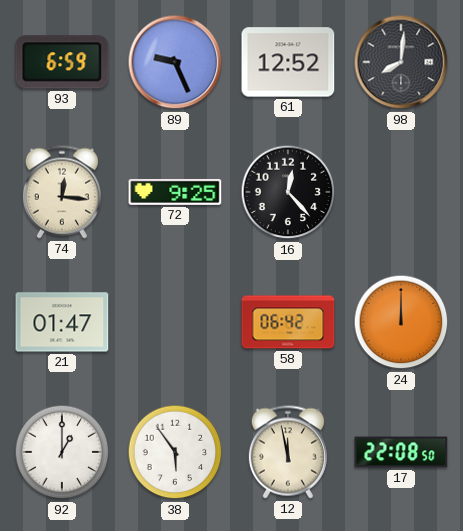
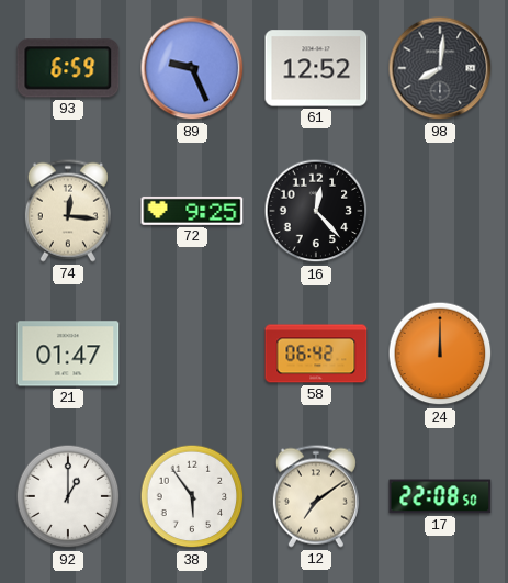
12: 11:58 -> 7:09
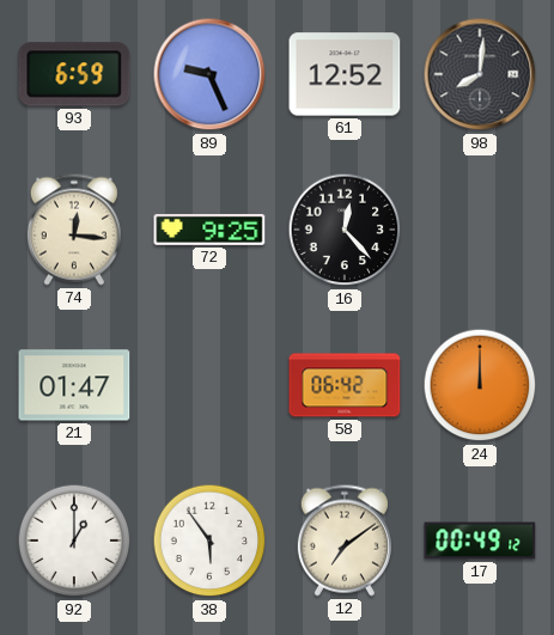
17: 22:08 -> 00:49
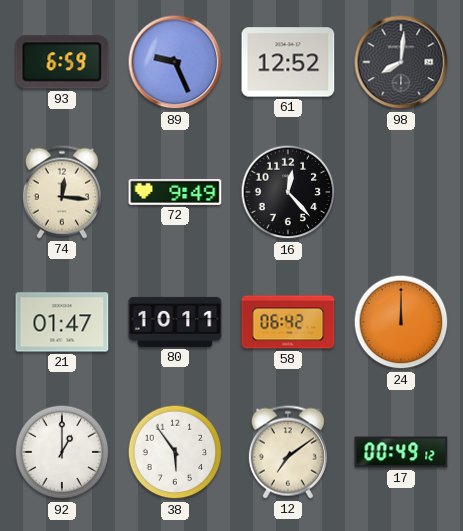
72: 9:25 -> 9:49
80: none -> 10:11
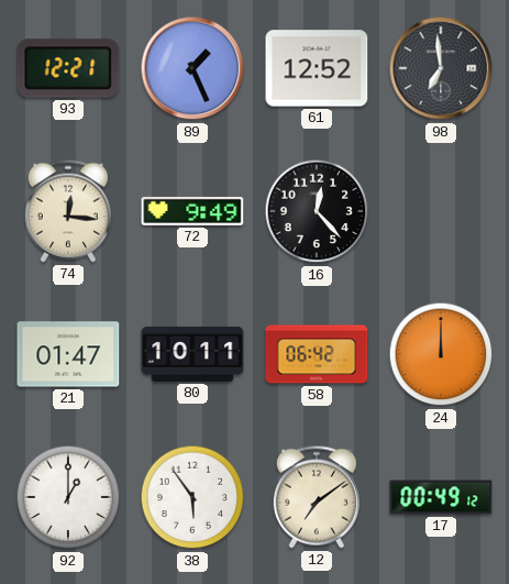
93: 6:59 -> 12:21
89: 9:26 -> 1:26
98: 8:01 -> 6:59
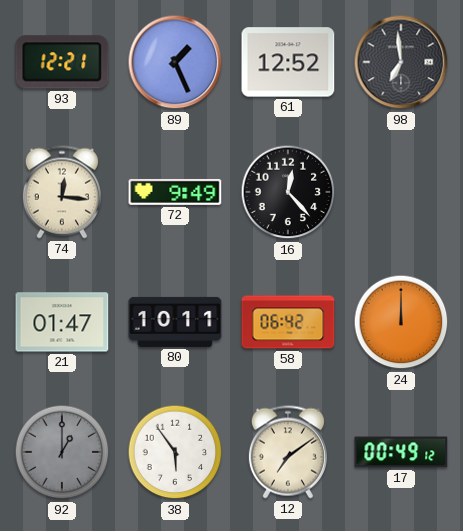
92 dial: white -> grey
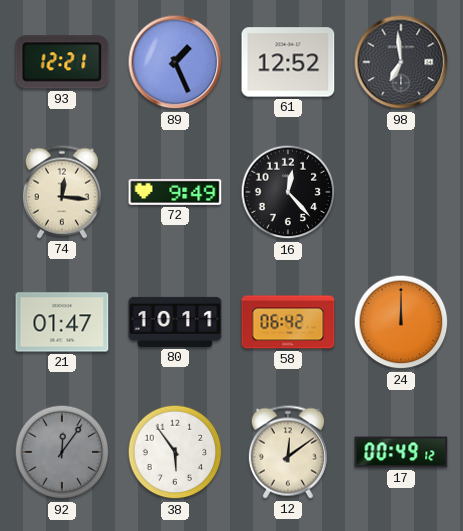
92: 1:00 -> 12:06
12: 7:09 -> 12:09
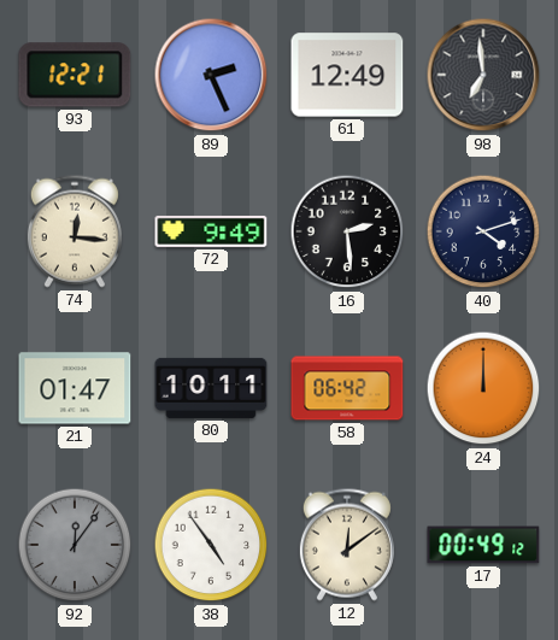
89: 1:26 -> 2:26
61: 12:52 -> 12:49
16: 12:23 -> 2:29
40: none -> 4:12
38: 5:54 -> 4:54
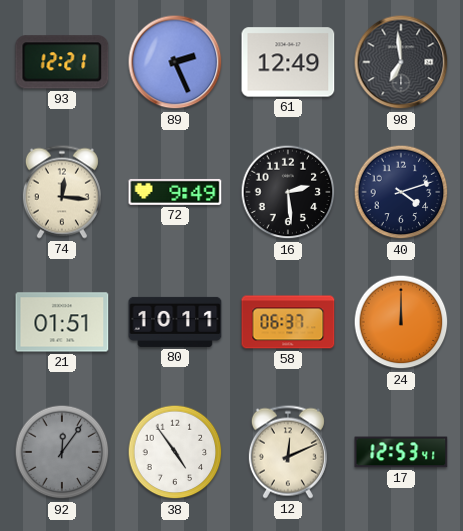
21: 01:47 -> 01:51
58: 06:42 -> 06:37
12: 12:09 -> 12:11
17: 00:49 -> 12:53
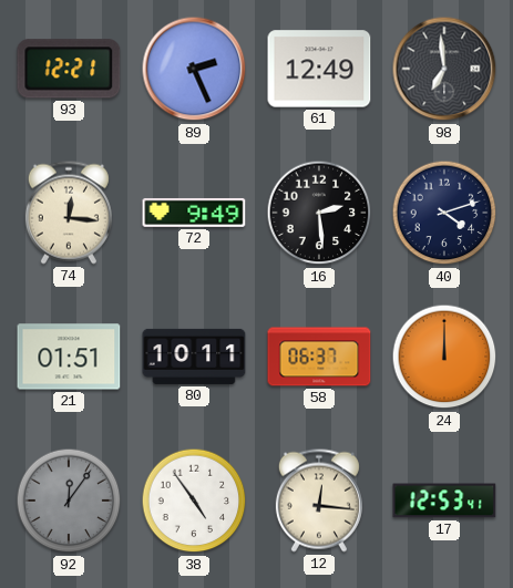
12: 12:11 -> 12:16
